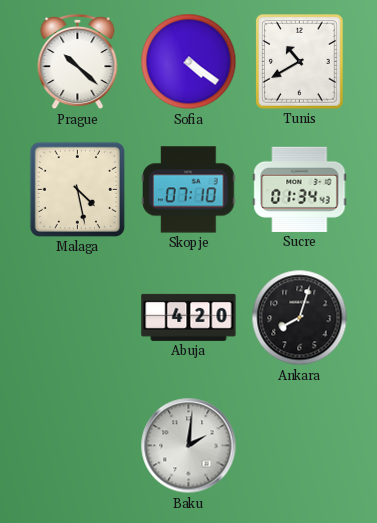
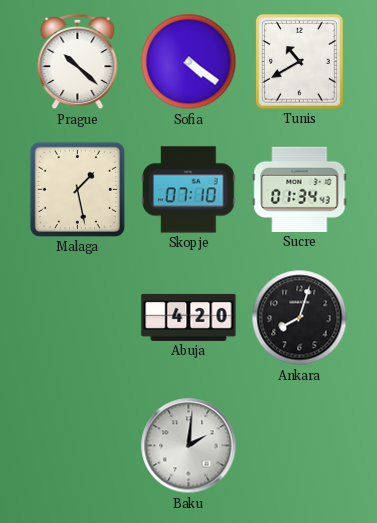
Malaga: 4:28 -> 1:28
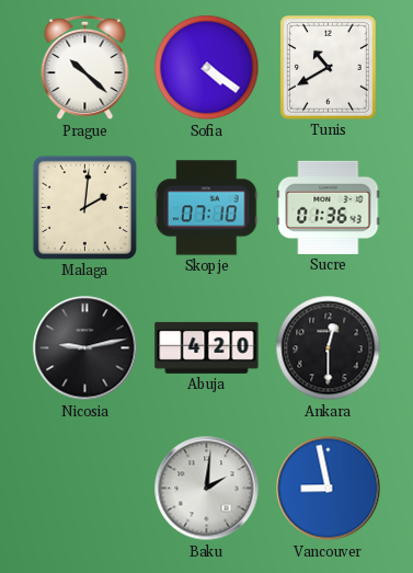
Malaga: 1:28 -> 2:01
Sucre: 01:34 -> 01:36
Nicosia: none -> 9:13
Ankara: 8:03 -> 12:30
Vancouver: none -> 8:58
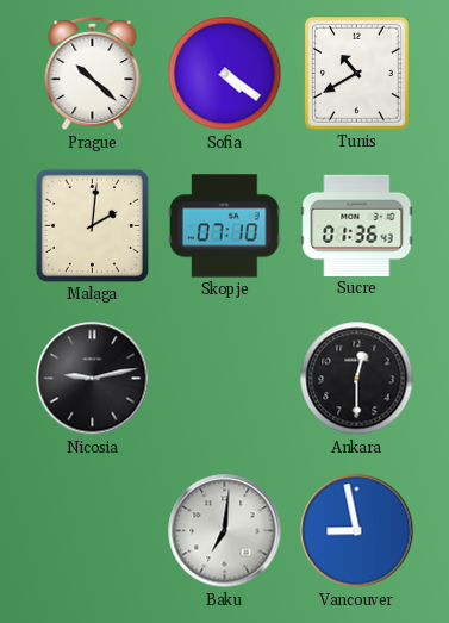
Abuja: 4:20 -> none
Baku: 2:01 -> 7:01
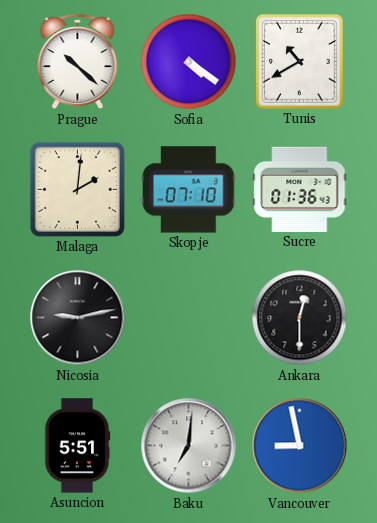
Asuncion: none -> 5:51
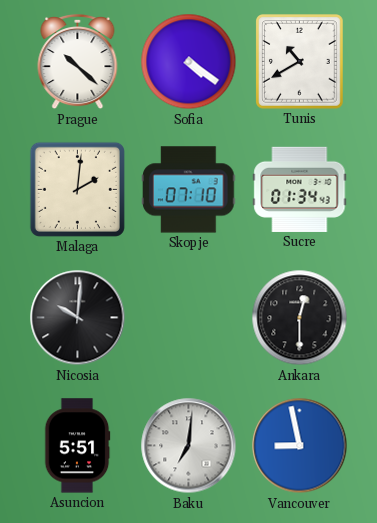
Sucre: 01:36 -> 01:34
Nicosia: 9:13 -> 10:01
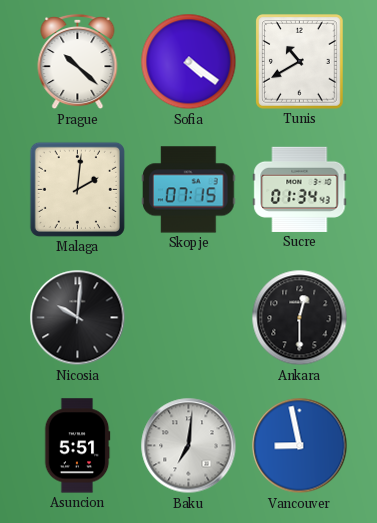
Skopje: 07:10 -> 07:15
